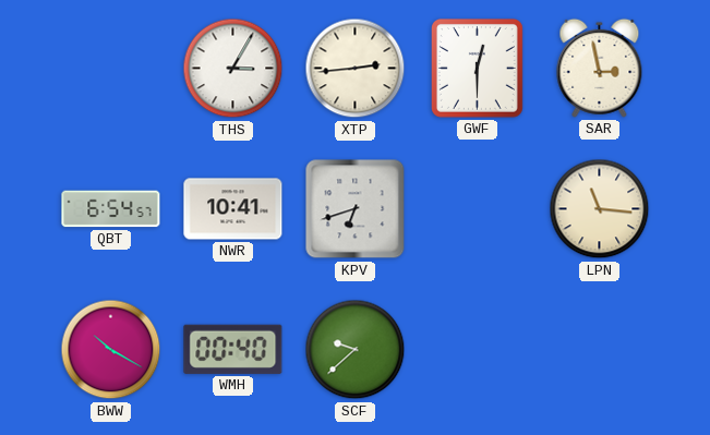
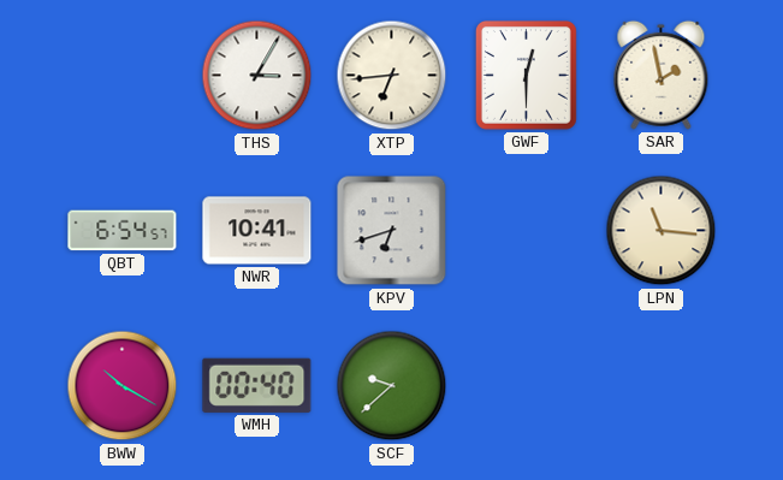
XTP: 2:44 -> 6:44
SAR: 2:58 -> 1:58
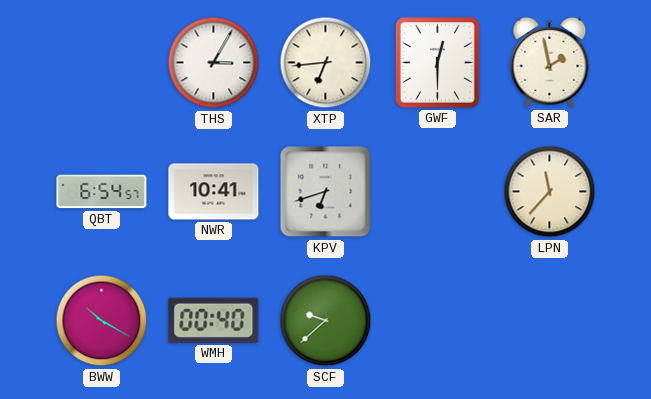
LPN: 11:16 -> 11:37
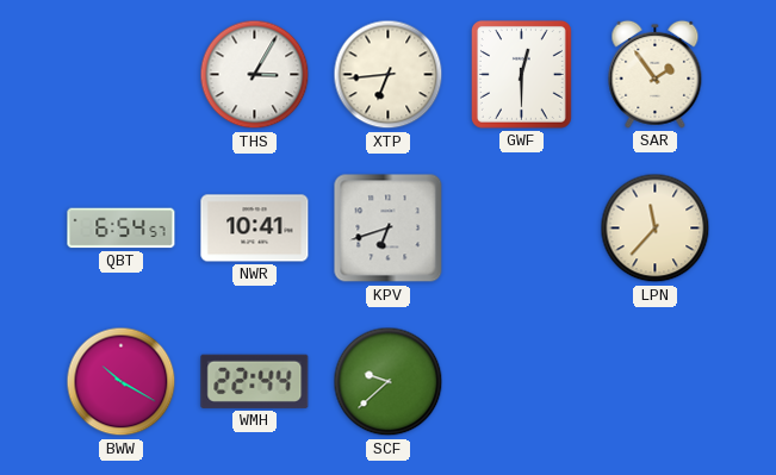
SAR: 1:58 -> 1:54
WMH: 00:40 -> 22:44
